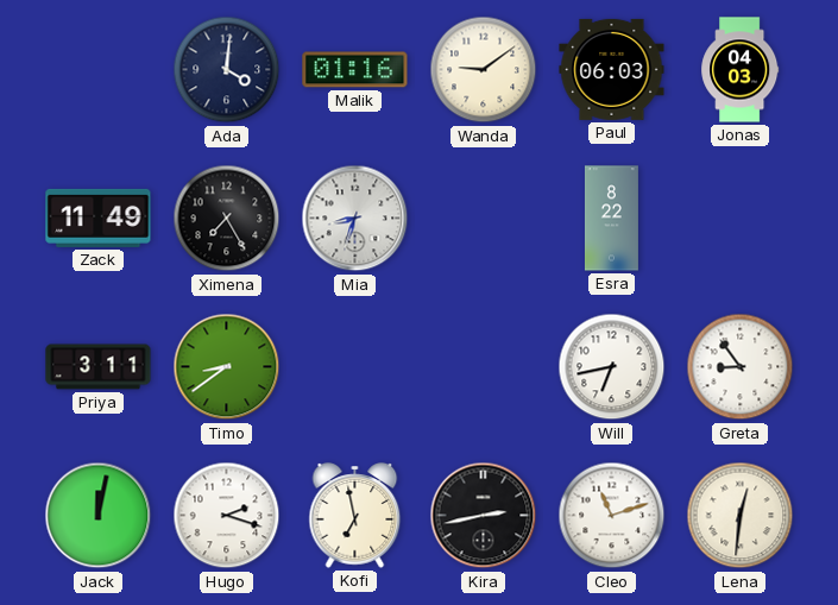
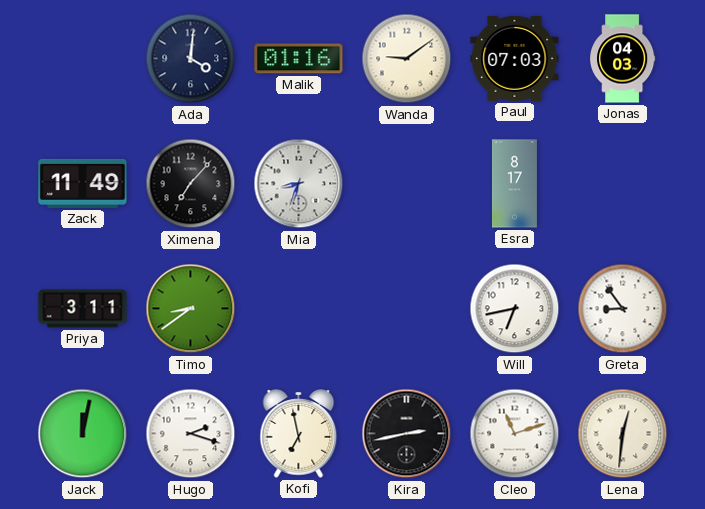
Paul: 06:03 -> 07:03
Ximena: 7:25 -> 7:07
Esra: 8:22 -> 8:17
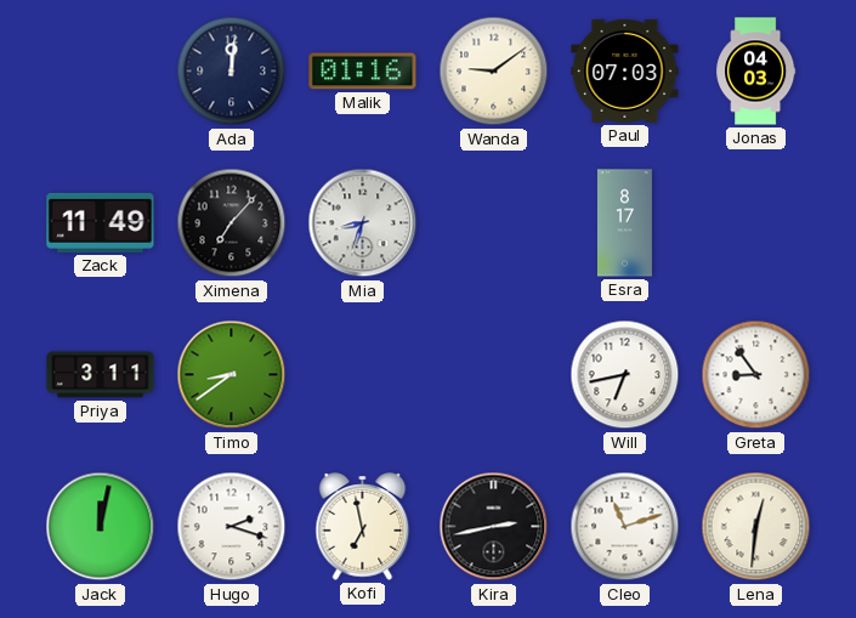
Ada: 4:01 -> 12:01
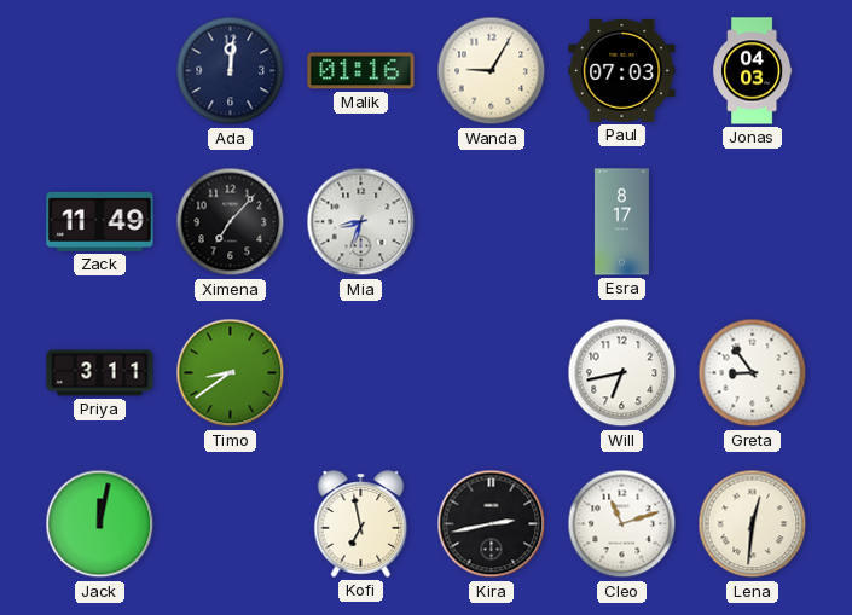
Wanda: 9:09 -> 9:05
Hugo: 2:18 -> none
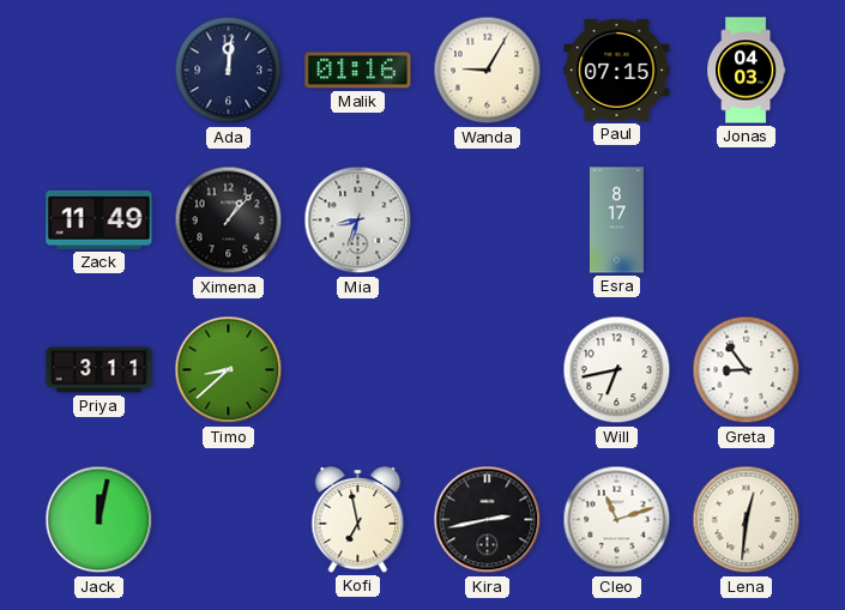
Paul: 07:03 -> 07:15
Ximena: 7:07 -> 1:07
Timo: 8:39 -> 8:38
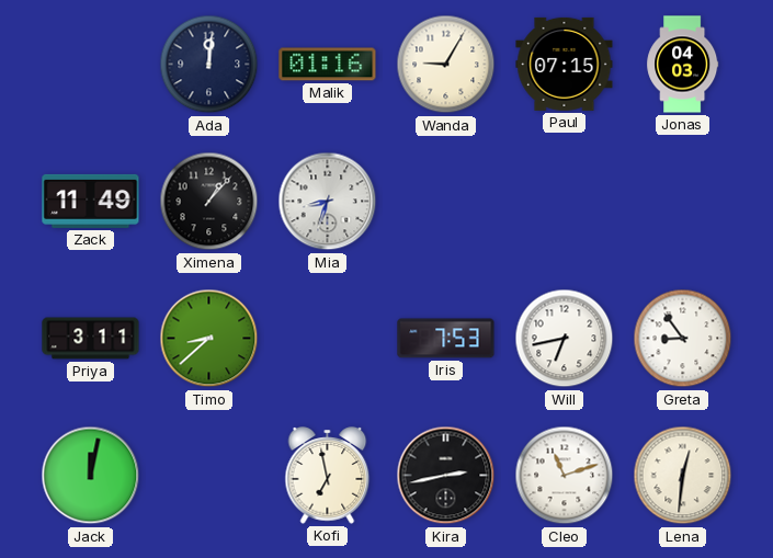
Esra: 8:17 -> none
Iris: none -> 7:53
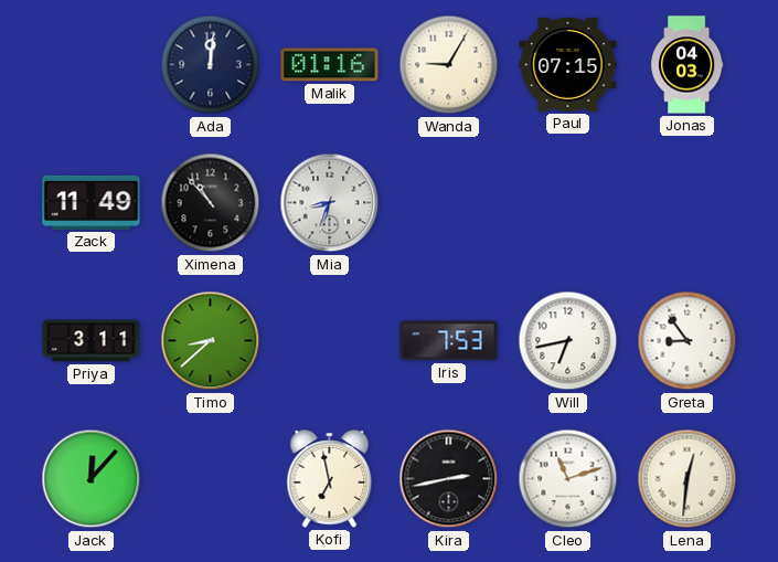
Ximena: 1:07 -> 10:53
Jack: 12:02 -> 12:07
